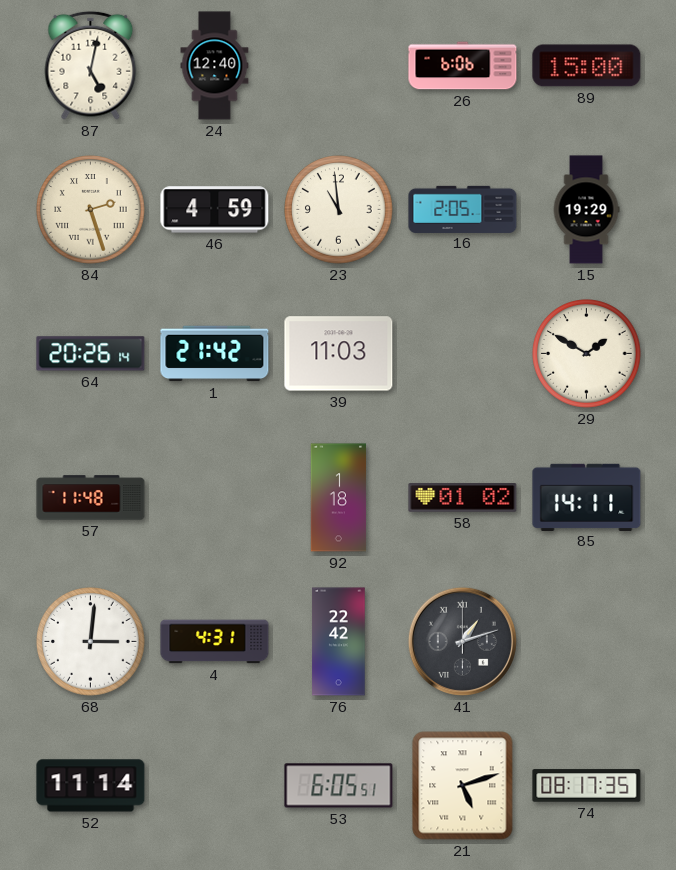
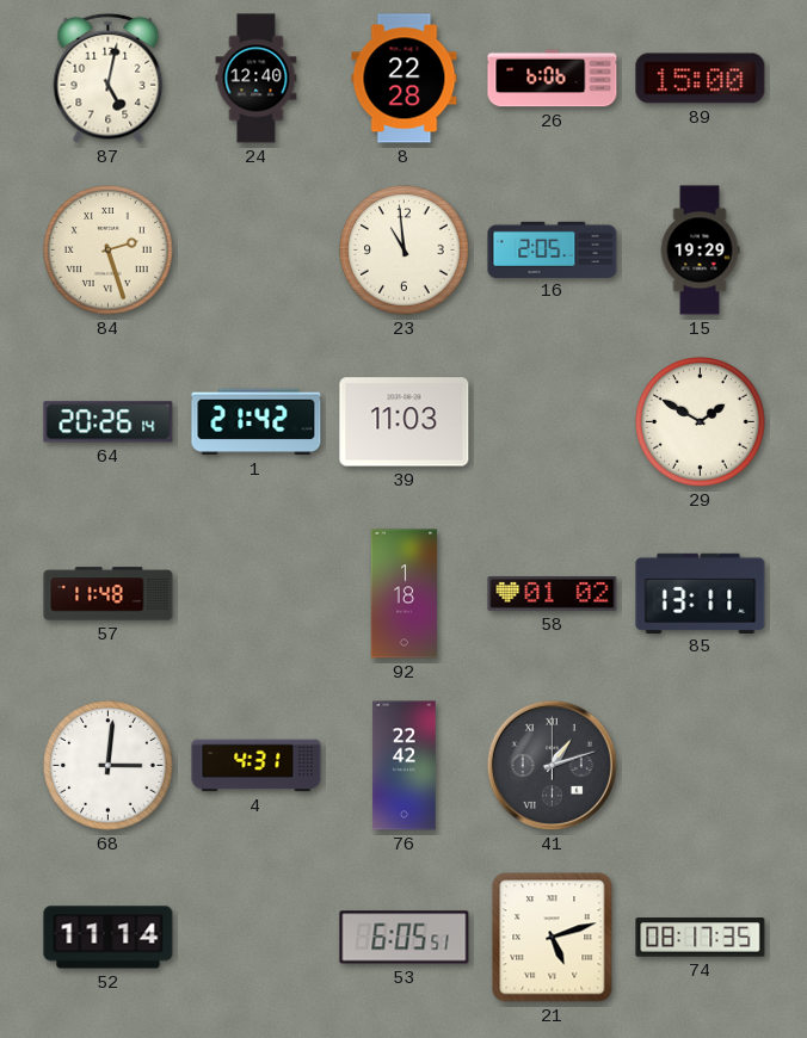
8: none -> 22:28
46: 4:59 -> none
85: 14:11 -> 13:11
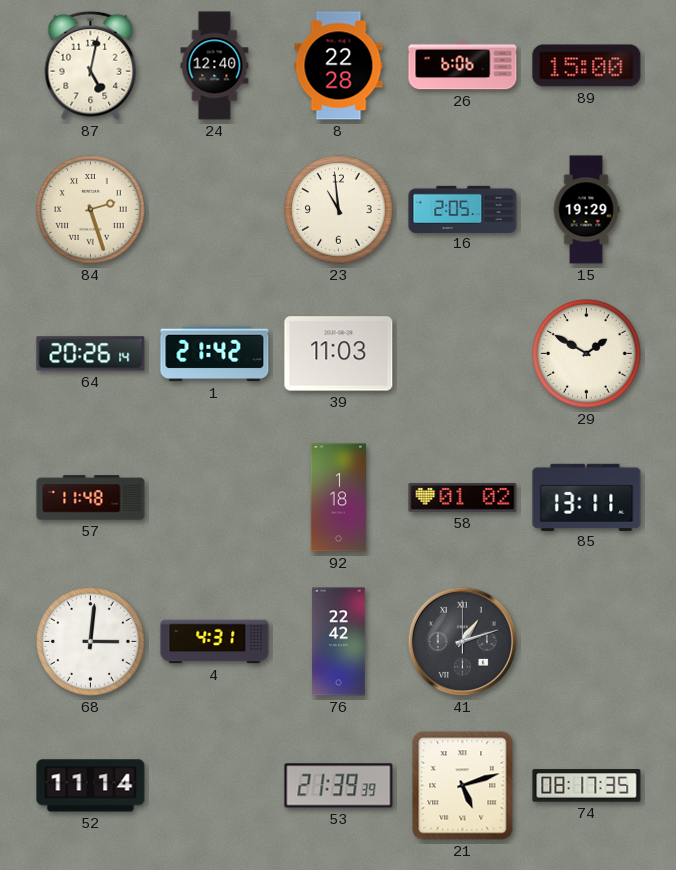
53: 6:05 -> 21:39
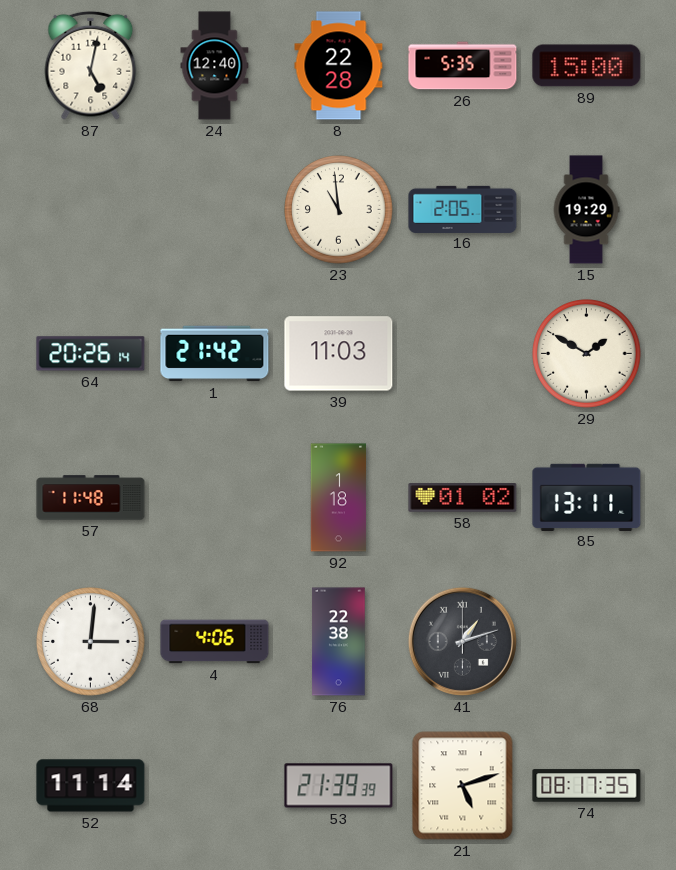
26: 6:06 -> 5:35
84: 2:27 -> none
4: 4:31 -> 4:06
76: 22:42 -> 22:38
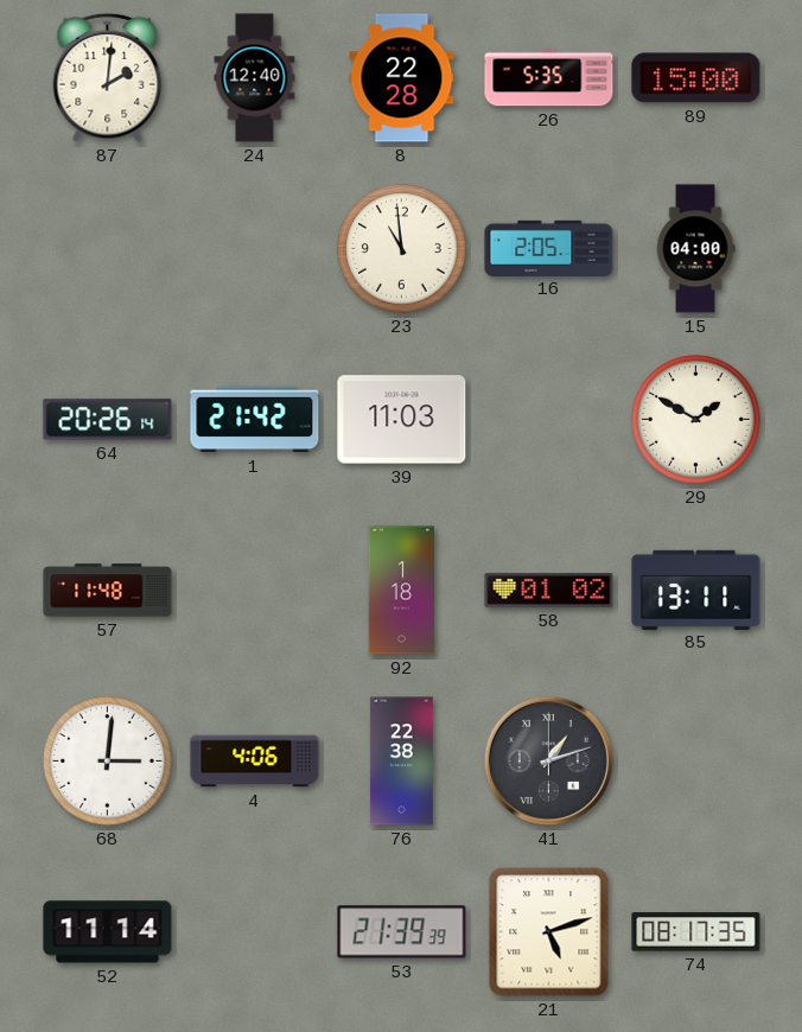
87: 5:02 -> 2:01
15: 19:29 -> 04:00
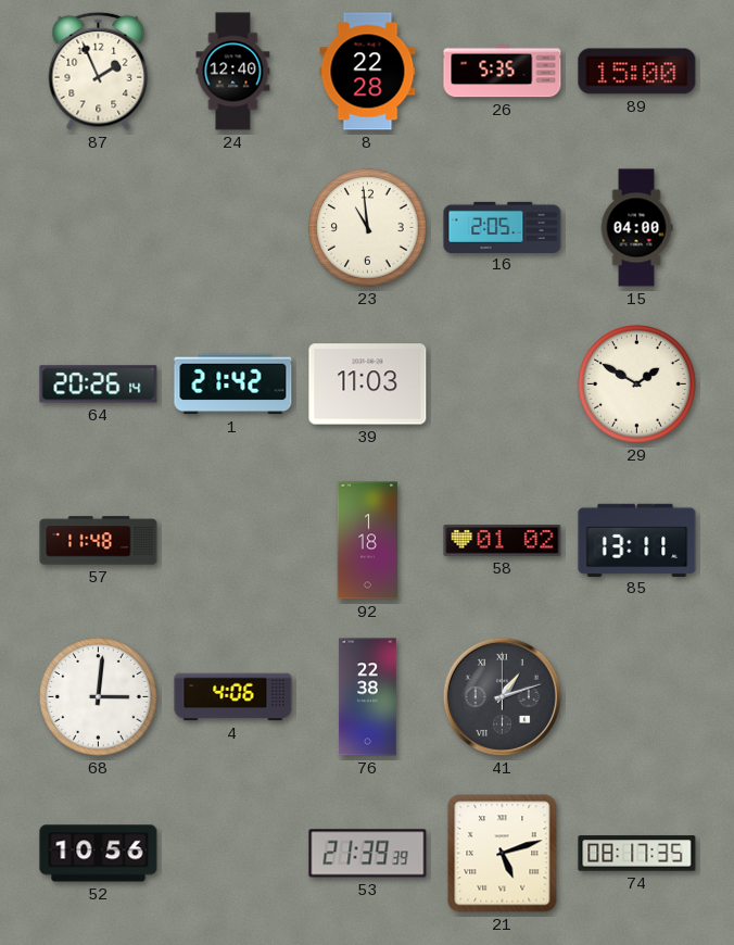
87: 2:01 -> 1:56
52: 11:14 -> 10:56
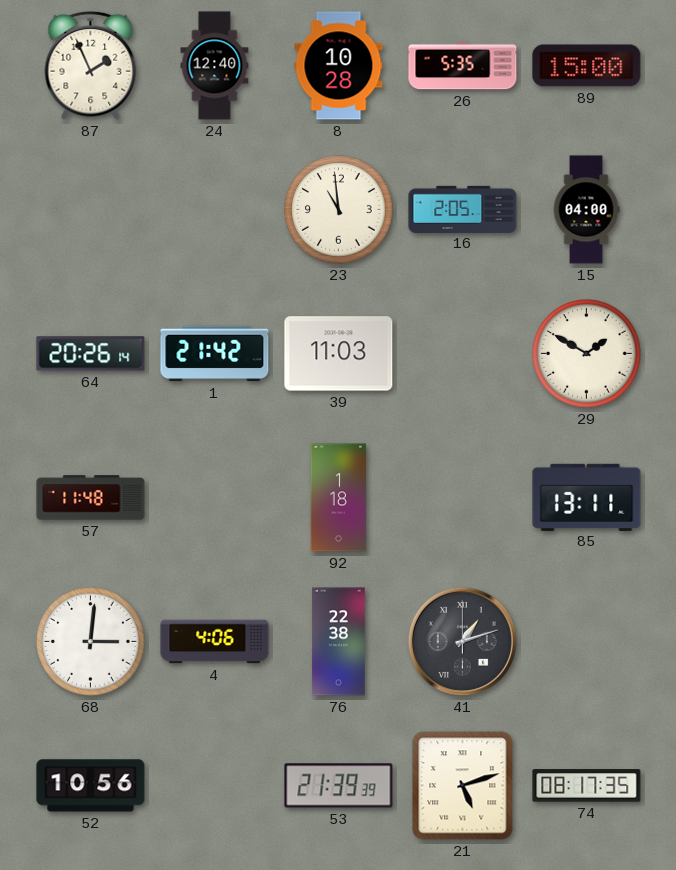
8: 22:28 -> 10:28
58: 01:02 -> none
